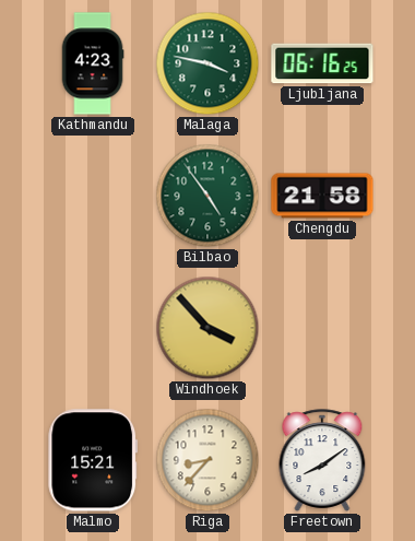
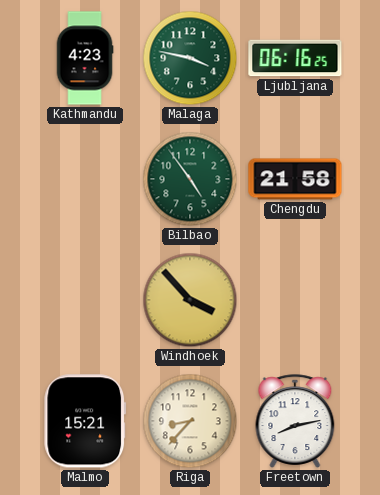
Freetown: 8:09 -> 8:13
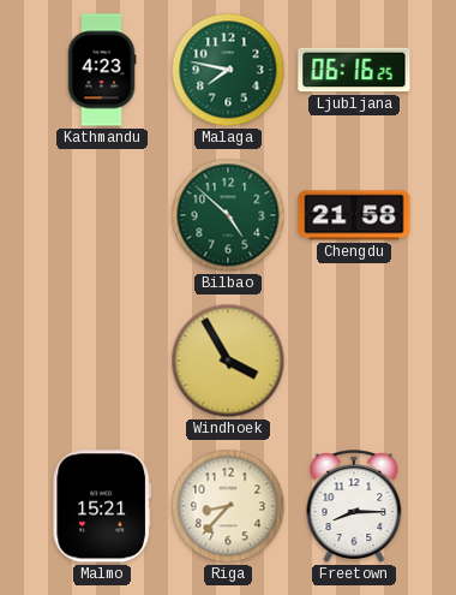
Malaga: 3:47 -> 7:47
Bilbao: 4:54 -> 4:52
Windhoek: 3:53 -> 3:55
Freetown: 8:13 -> 8:15
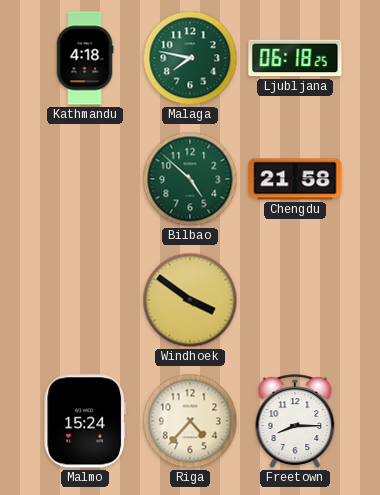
Kathmandu: 4:23 -> 4:18
Ljubljana: 06:16 -> 06:18
Windhoek: 3:55 -> 3:51
Malmo: 15:21 -> 15:24
Riga: 8:37 -> 4:37
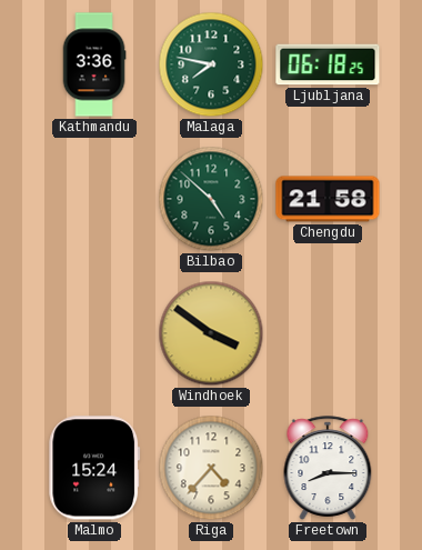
Kathmandu: 4:18 -> 3:36
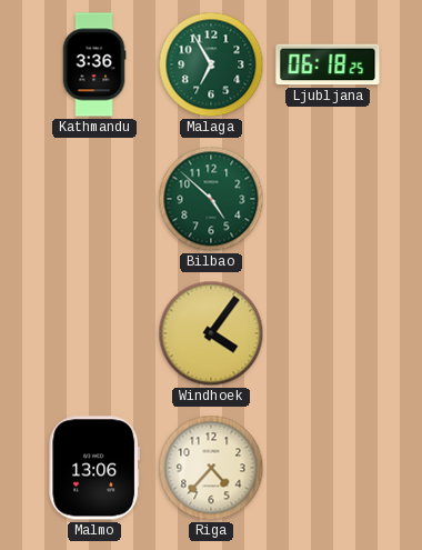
Malaga: 7:47 -> 6:55
Chengdu: 21:58 -> none
Windhoek: 3:51 -> 4:06
Malmo: 15:24 -> 13:06
Freetown: 8:15 -> none
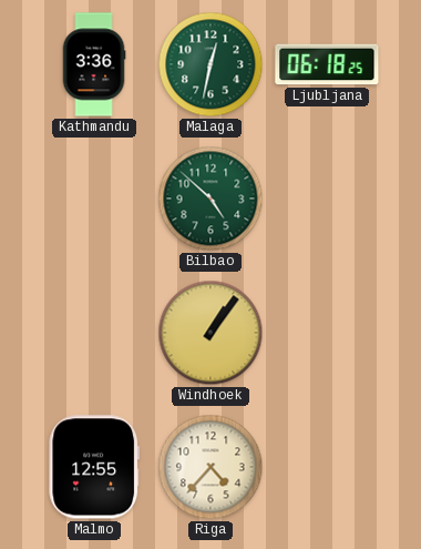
Malaga: 6:55 -> 12:32
Windhoek: 4:06 -> 1:06
Malmo: 13:06 -> 12:55
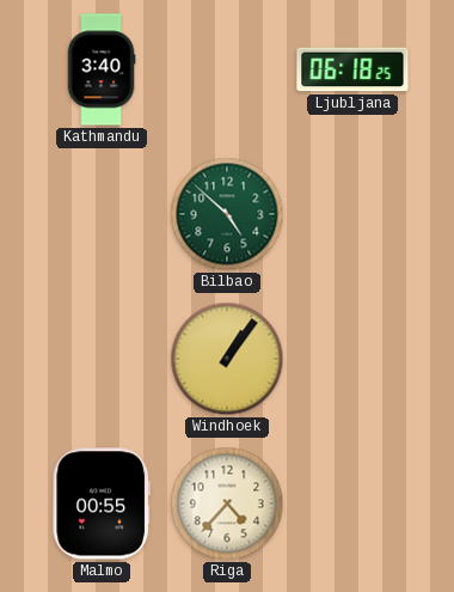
Kathmandu: 3:36 -> 3:40
Malaga: 12:32 -> none
Malmo: 12:55 -> 00:55
